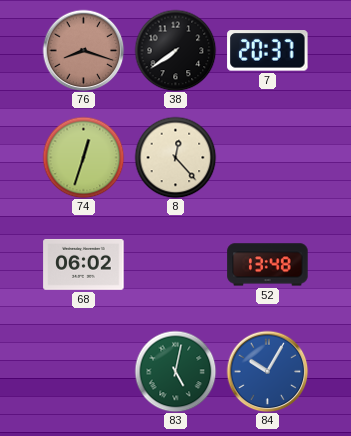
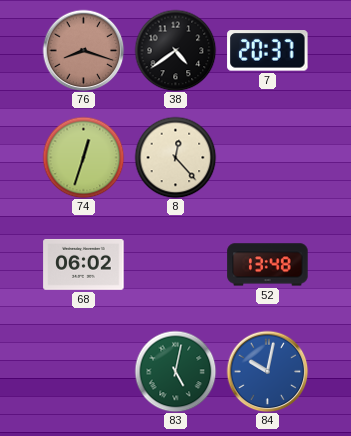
38: 7:39 -> 4:39
84: 10:05 -> 10:02
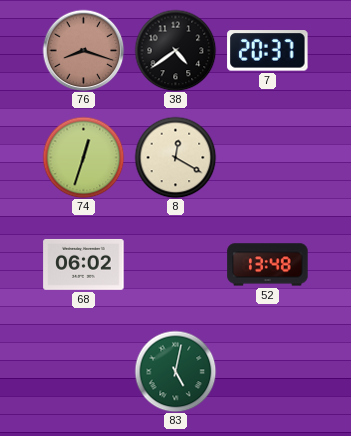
8: 12:23 -> 12:20
84: 10:02 -> none
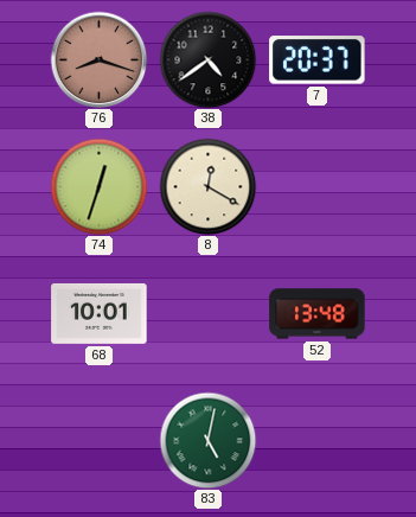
68: 06:02 -> 10:01
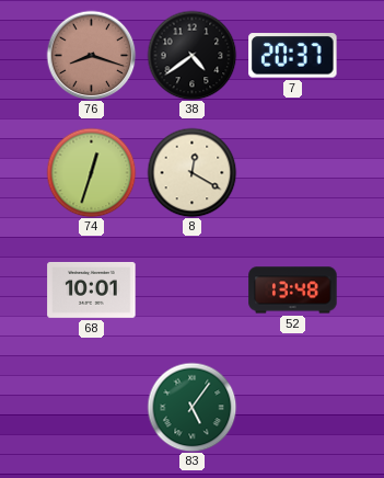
83: 5:02 -> 5:06
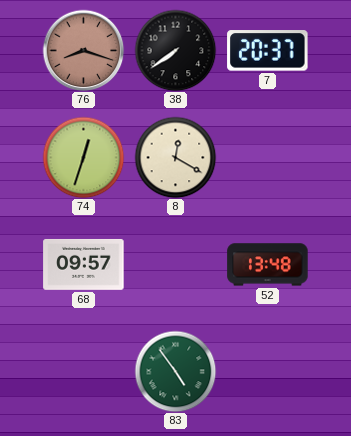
38: 4:39 -> 7:39
68: 10:01 -> 09:57
83: 5:06 -> 4:54
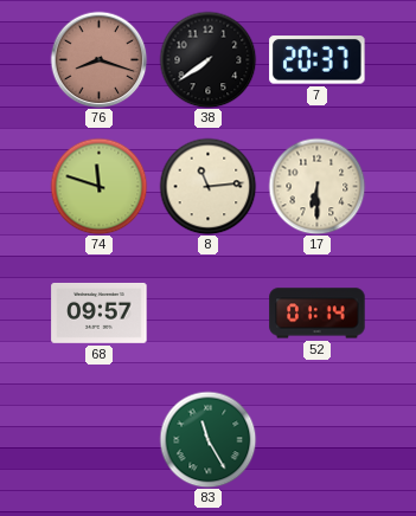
74: 12:33 -> 11:48
8: 12:20 -> 11:14
17: none -> 6:30
52: 13:48 -> 01:14
83: 4:54 -> 11:25
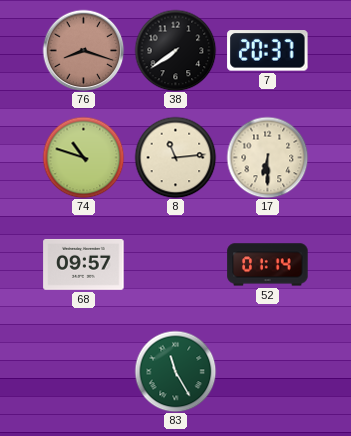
74: 11:48 -> 10:48
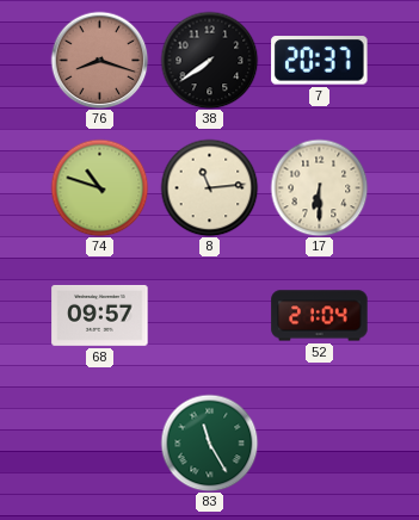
52: 01:14 -> 21:04
